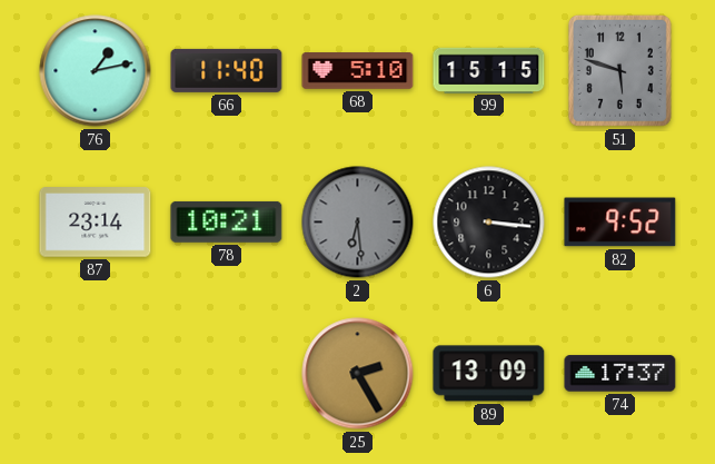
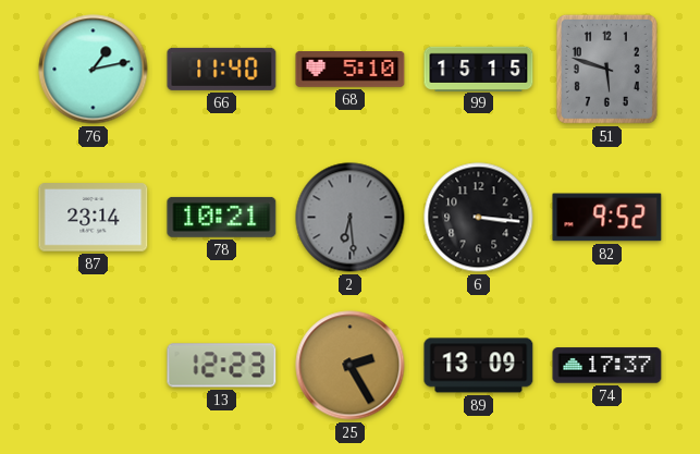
13: none -> 12:23
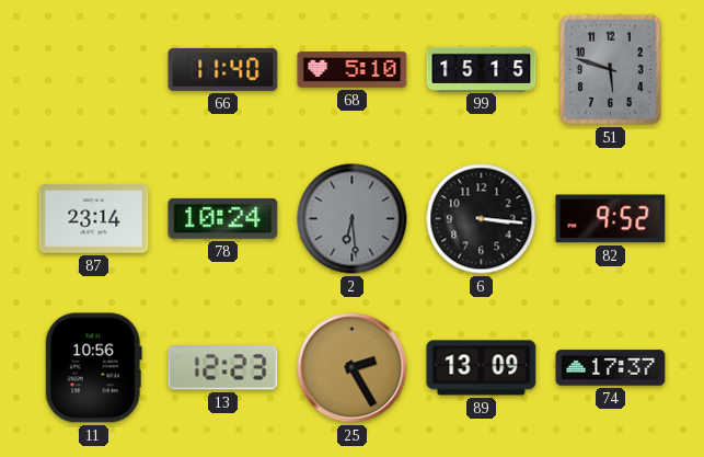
76: 1:13 -> none
78: 10:21 -> 10:24
11: none -> 10:56
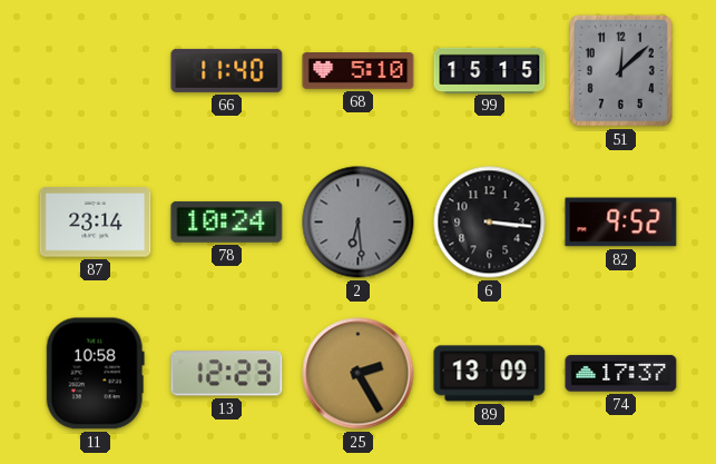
51: 5:48 -> 12:08
11: 10:56 -> 10:58
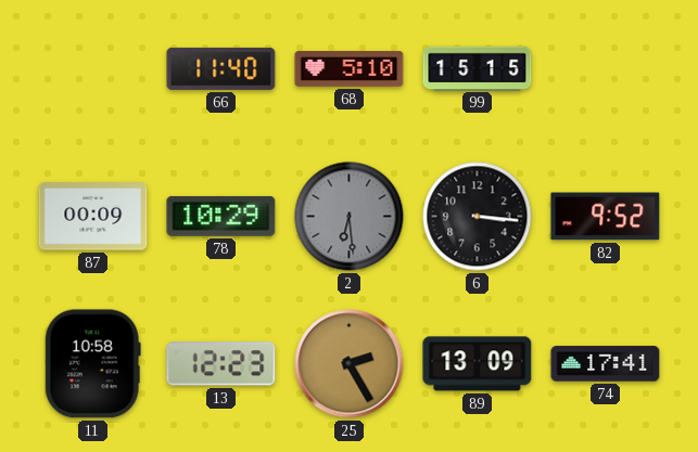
51: 12:08 -> none
87: 23:14 -> 00:09
78: 10:24 -> 10:29
74: 17:37 -> 17:41
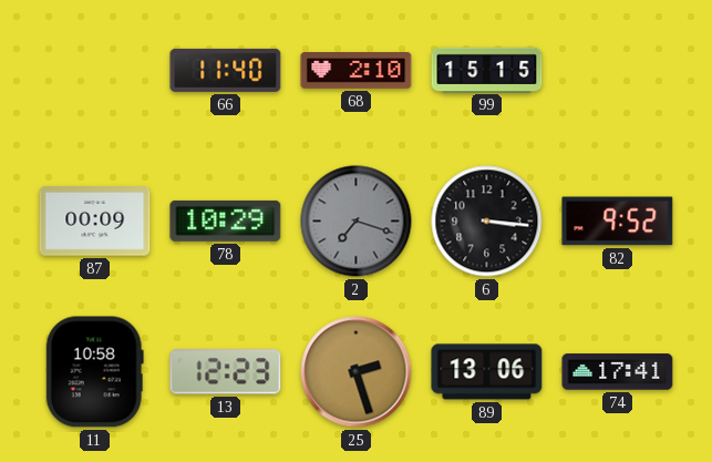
68: 5:10 -> 2:10
2: 6:29 -> 7:18
25: 2:25 -> 2:27
89: 13:09 -> 13:06
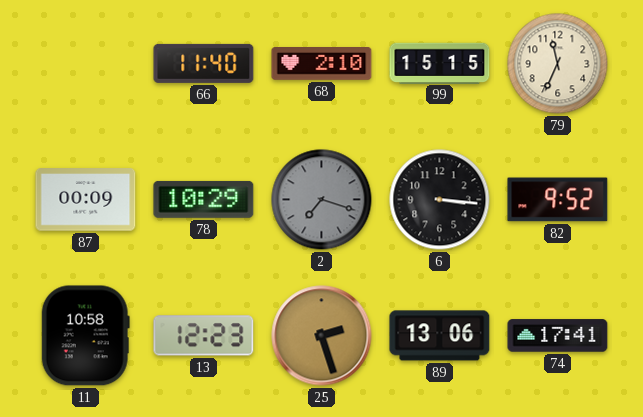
79: none -> 11:34
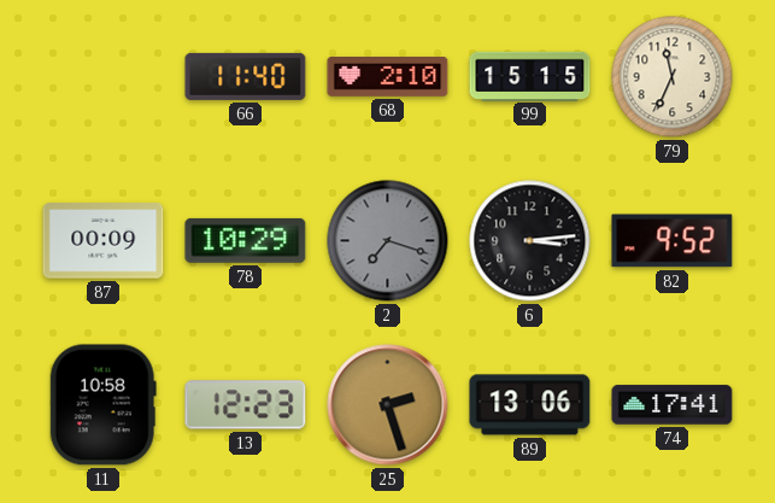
6: 3:16 -> 3:14
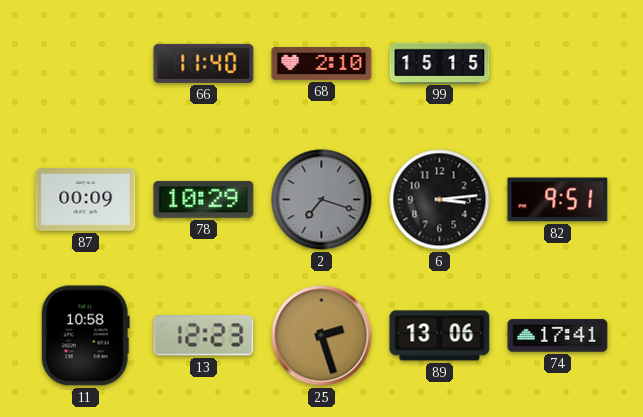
79: 11:34 -> none
82: 9:52 -> 9:51
